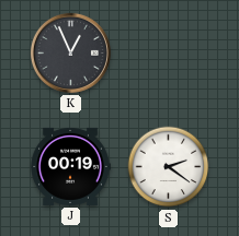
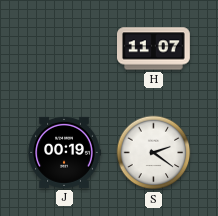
K: 12:56 -> none
H: none -> 11:07
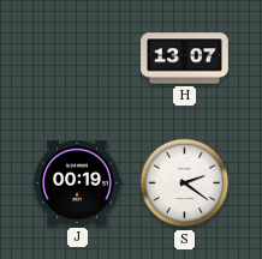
H: 11:07 -> 13:07
